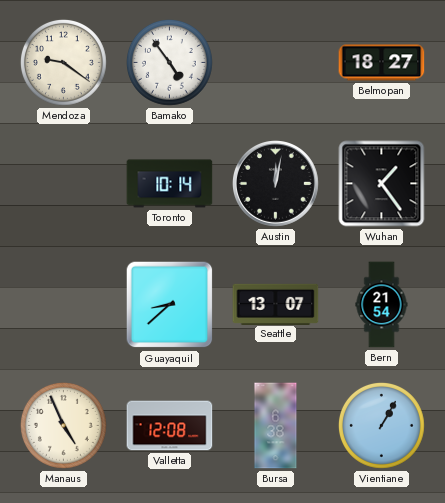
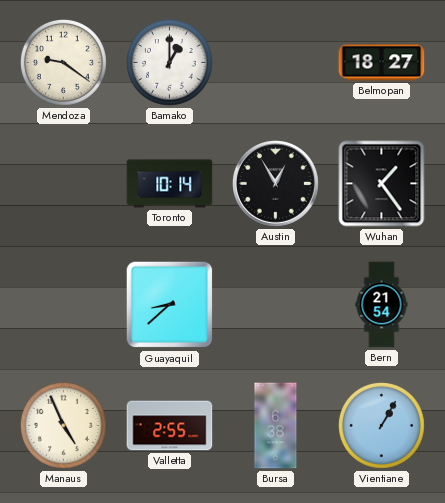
Bamako: 4:54 -> 1:00
Austin: 12:02 -> 12:55
Seattle: 13:07 -> none
Valletta: 12:08 -> 2:55
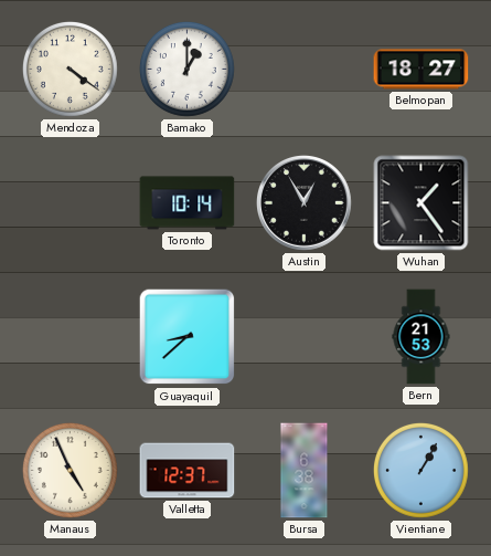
Mendoza: 9:21 -> 4:21
Bern: 21:54 -> 21:53
Valletta: 2:55 -> 12:37
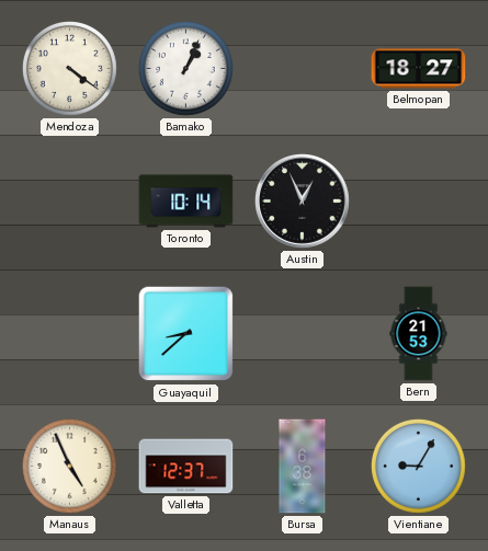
Bamako: 1:00 -> 1:04
Austin: 12:55 -> 12:56
Wuhan: 1:24 -> none
Vientiane: 1:05 -> 9:05
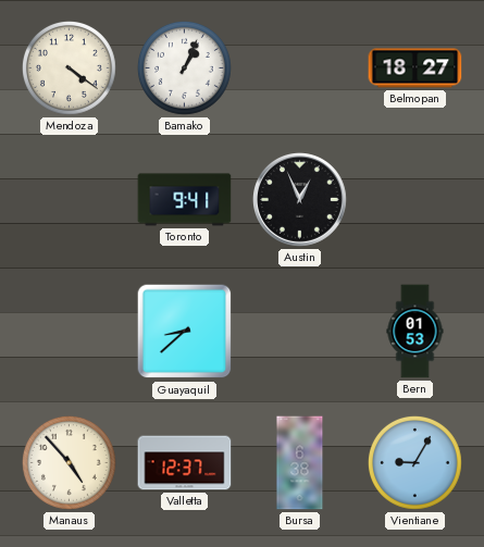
Toronto: 10:14 -> 9:41
Bern: 21:53 -> 01:53
Manaus: 4:56 -> 4:53
